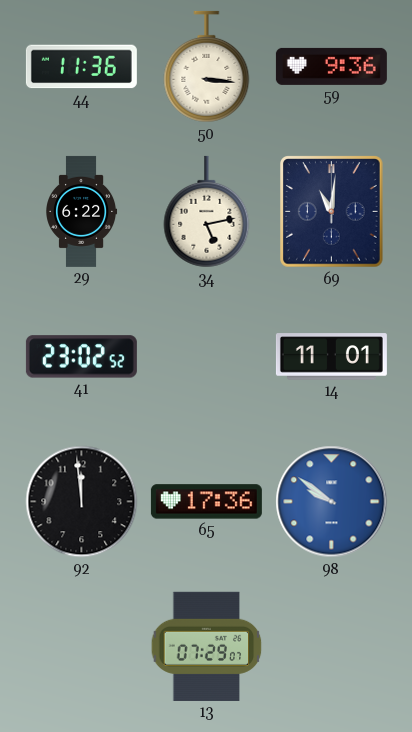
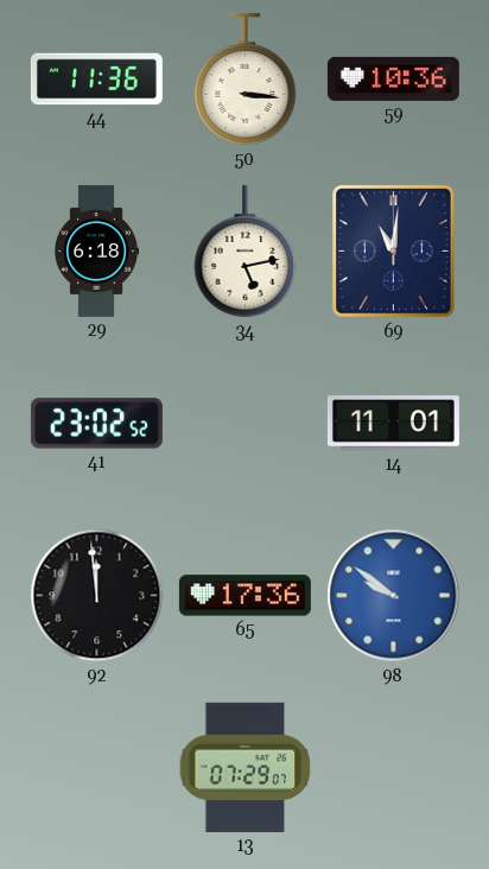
59: 9:36 -> 10:36
29: 6:22 -> 6:18
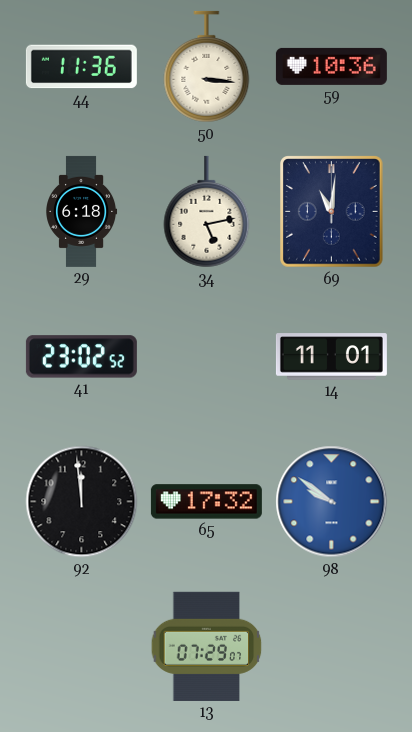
65: 17:36 -> 17:32
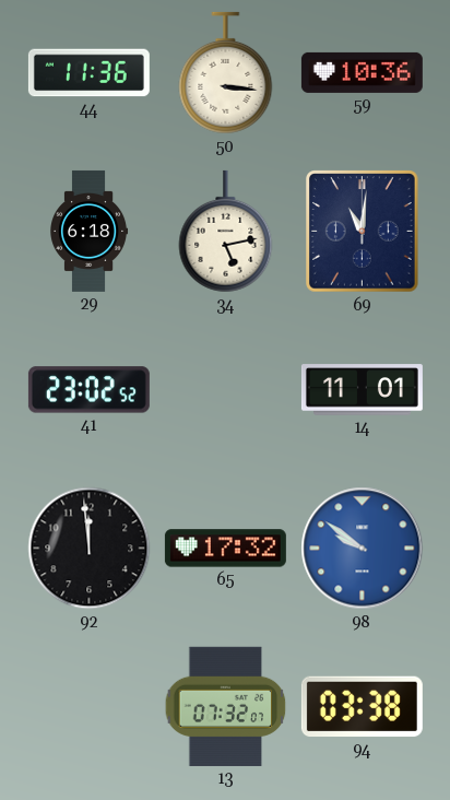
13: 07:29 -> 07:32
94: none -> 03:38
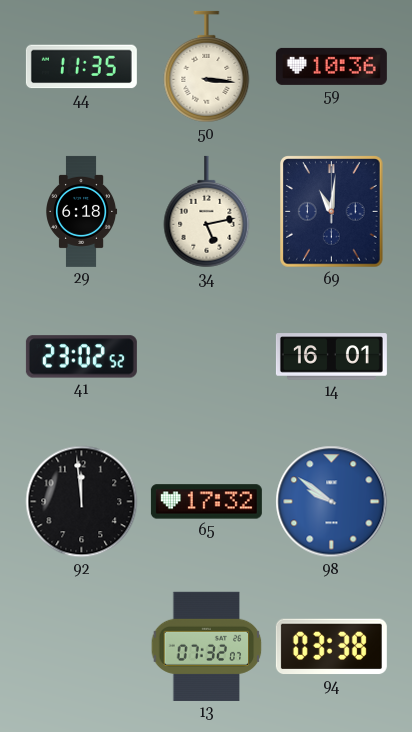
44: 11:36 -> 11:35
14: 11:01 -> 16:01
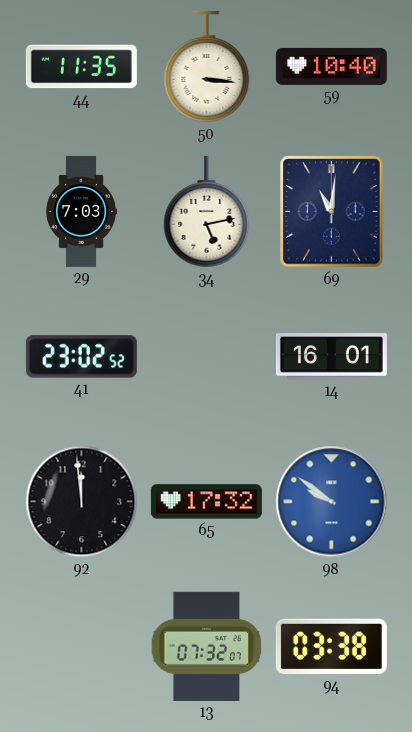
59: 10:36 -> 10:40
29: 6:18 -> 7:03
